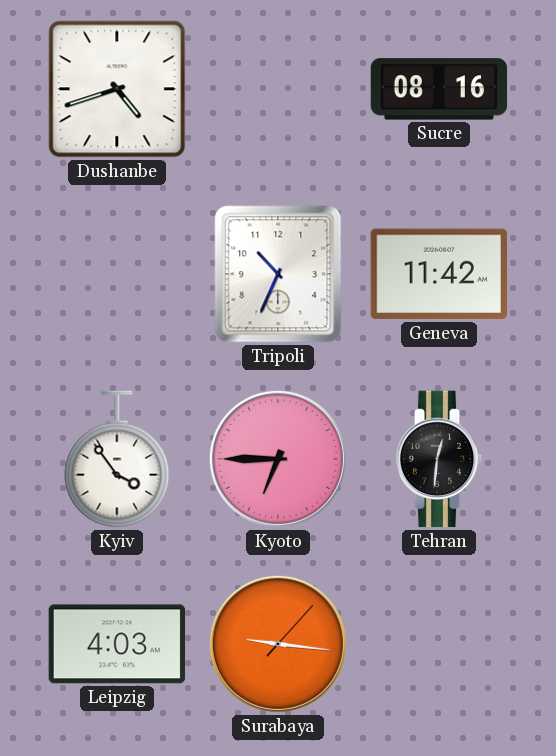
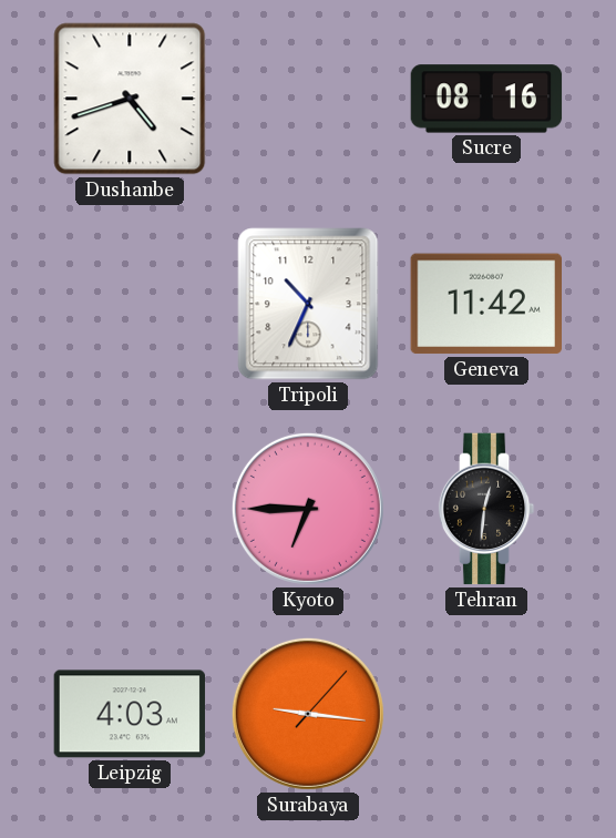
Kyiv: 3:54 -> none
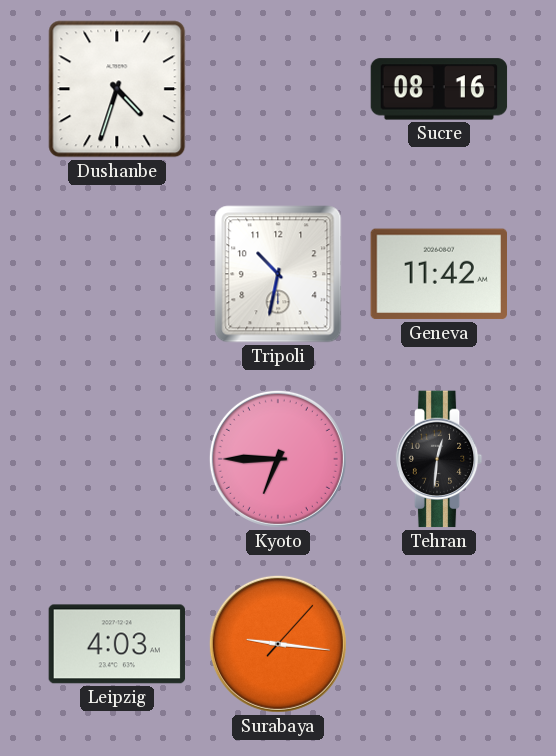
Dushanbe: 4:42 -> 4:33
Tripoli: 10:34 -> 10:32
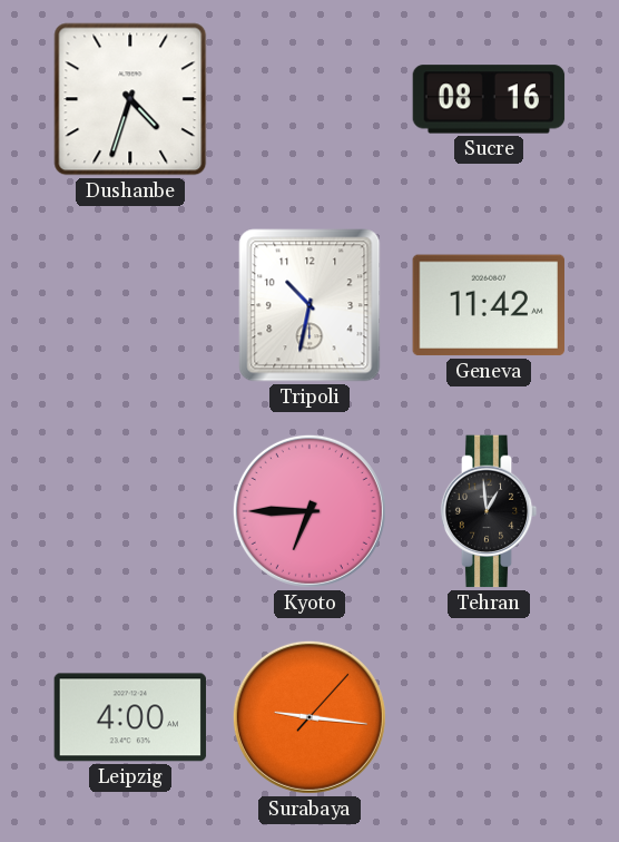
Tehran: 12:31 -> 12:59
Leipzig: 4:03 -> 4:00
